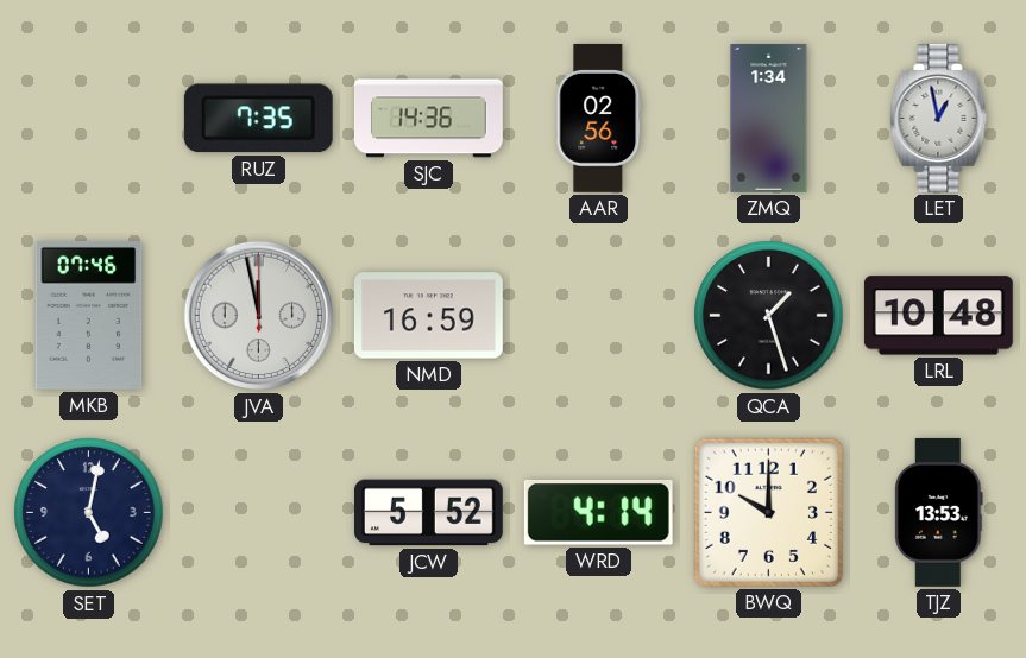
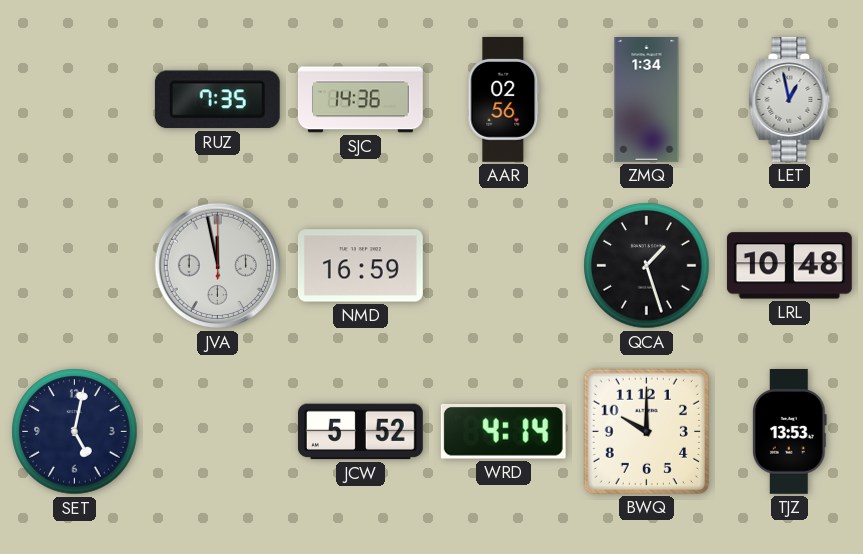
MKB: 07:46 -> none
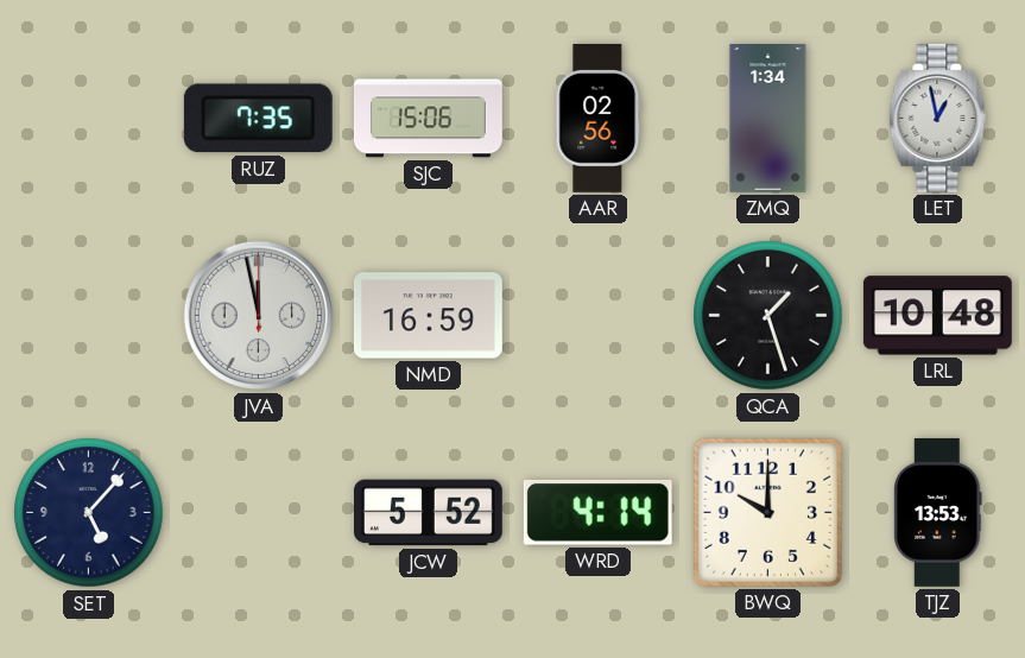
SJC: 14:36 -> 15:06
SET: 5:02 -> 5:07
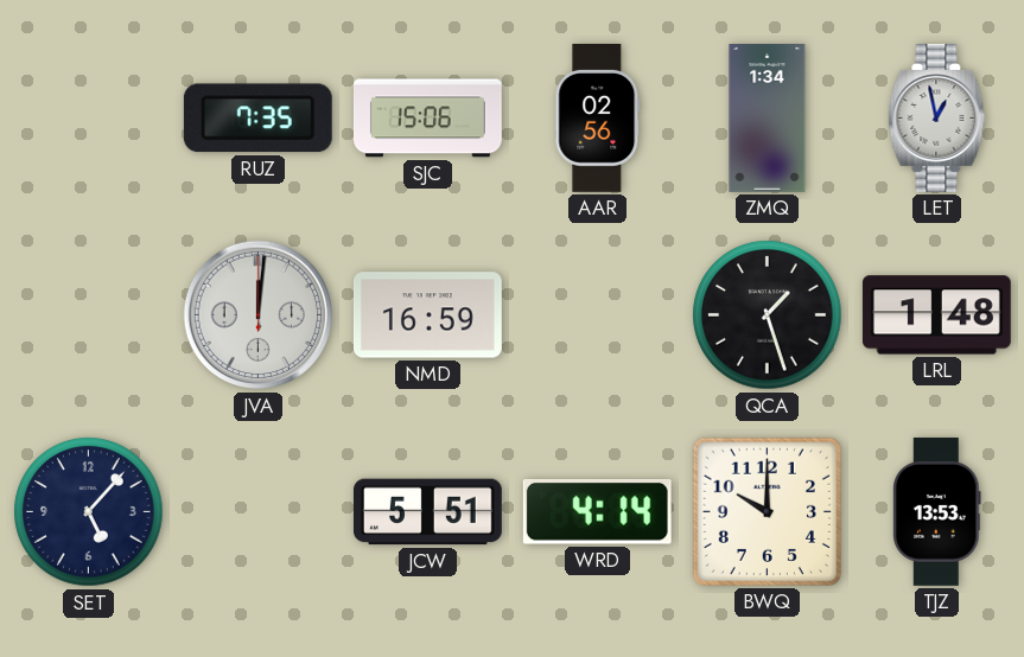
JVA: 11:58 -> 12:01
LRL: 10:48 -> 1:48
JCW: 5:52 -> 5:51
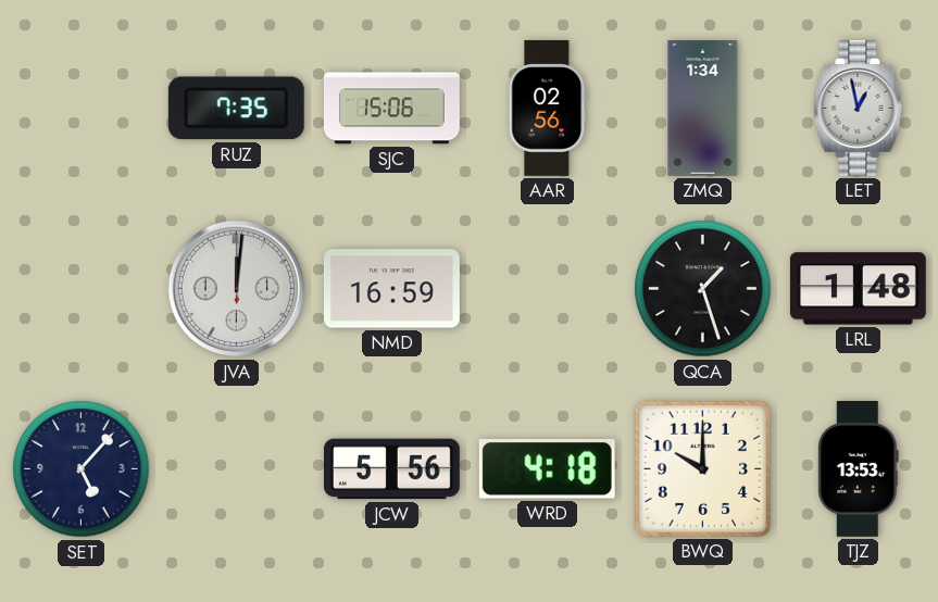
JCW: 5:51 -> 5:56
WRD: 4:14 -> 4:18
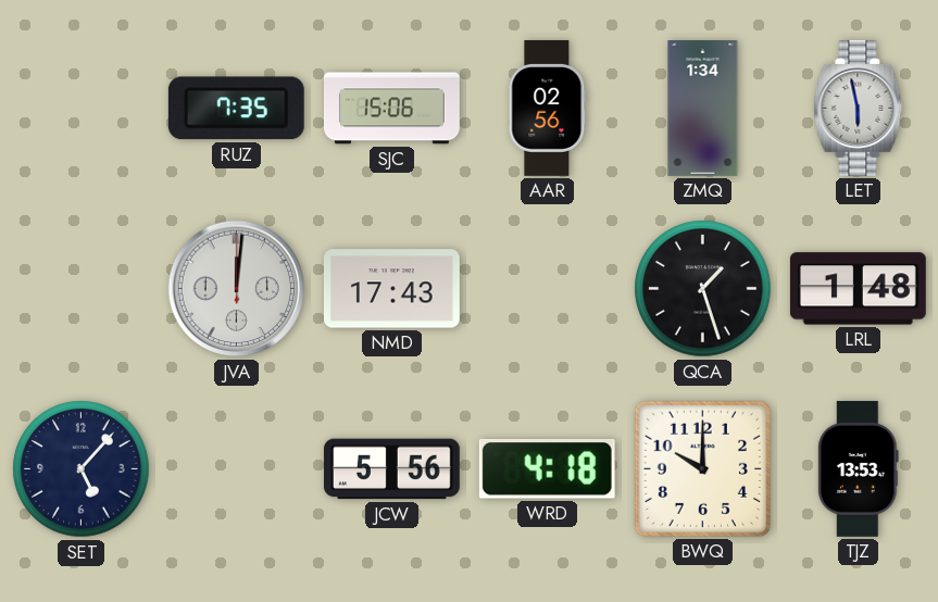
LET: 12:58 -> 5:58
NMD: 16:59 -> 17:43
